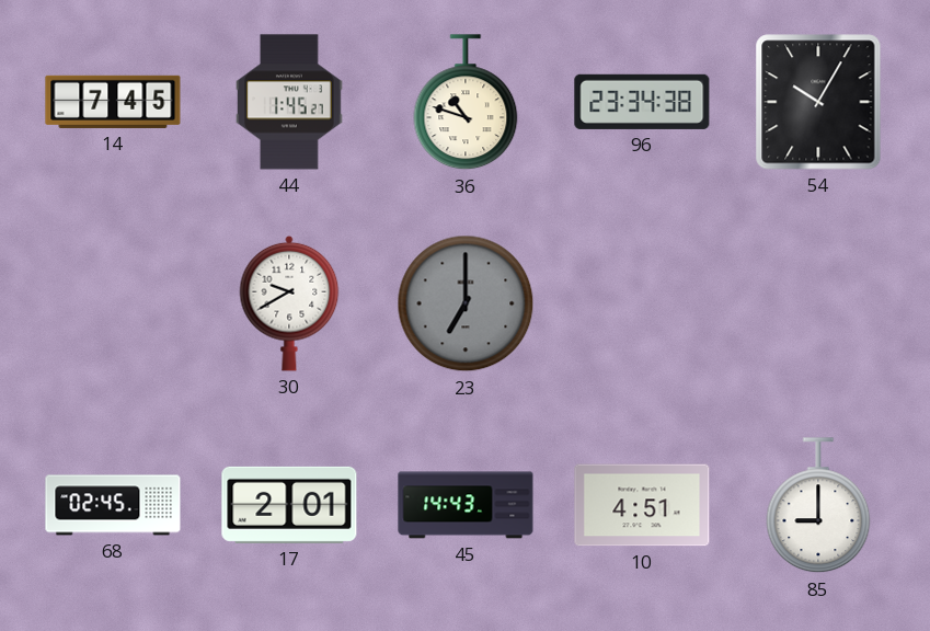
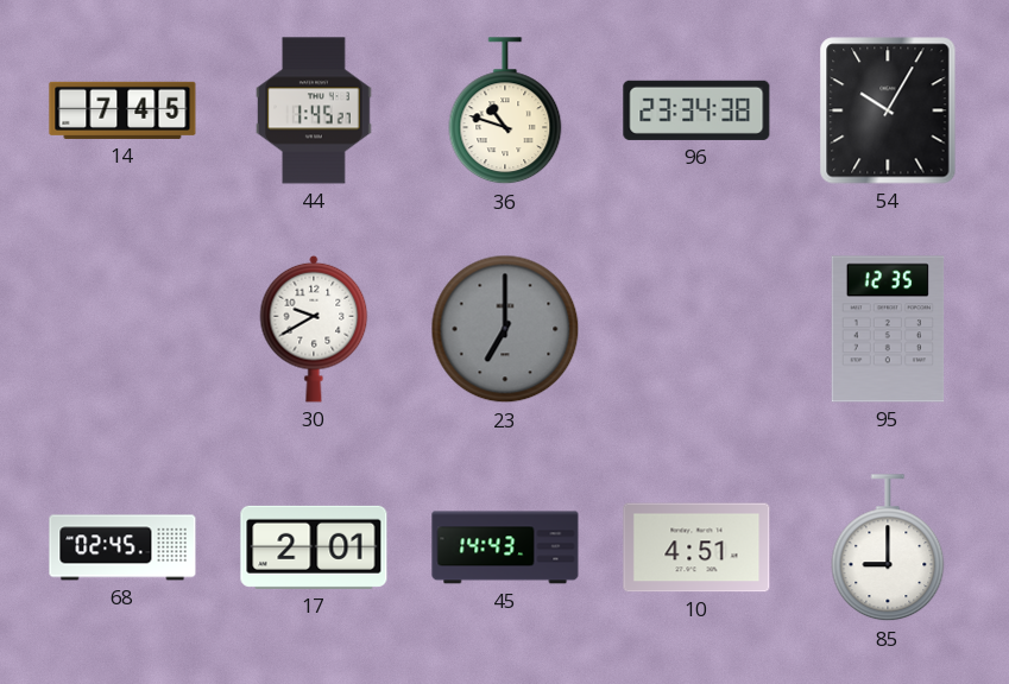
95: none -> 12:35
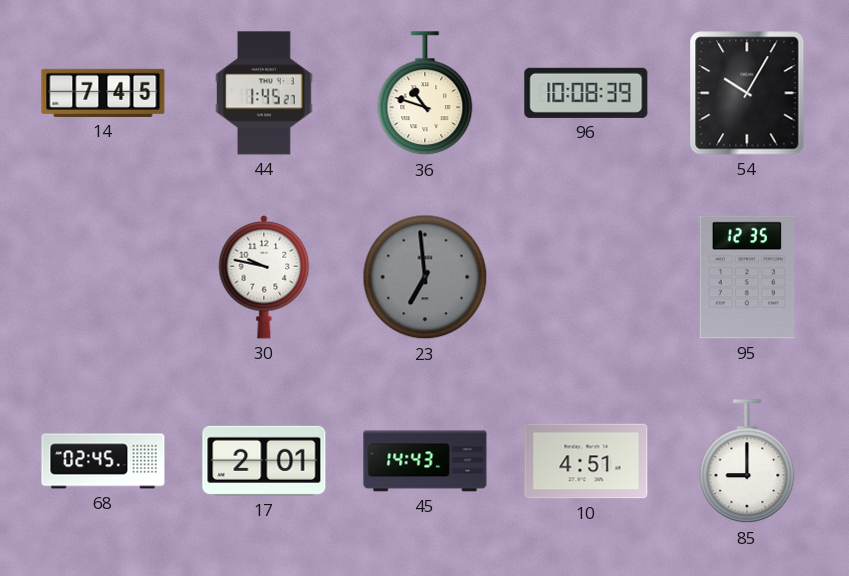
96: 23:34 -> 10:08
30: 9:40 -> 9:47
23: 7:00 -> 6:59
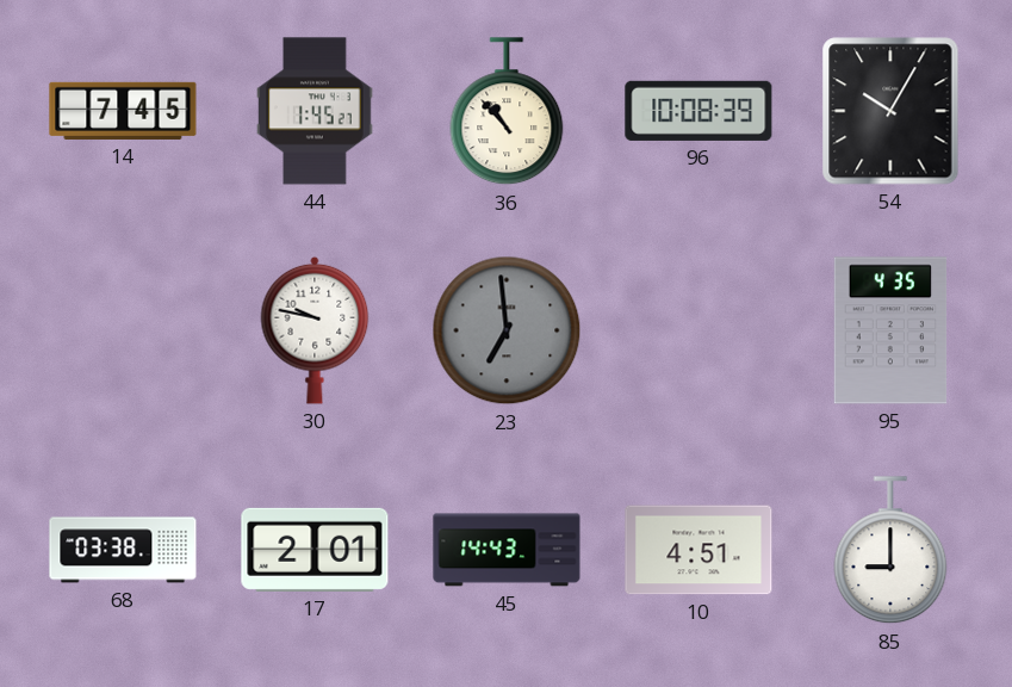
36: 10:48 -> 10:53
95: 12:35 -> 4:35
68: 02:45 -> 03:38
